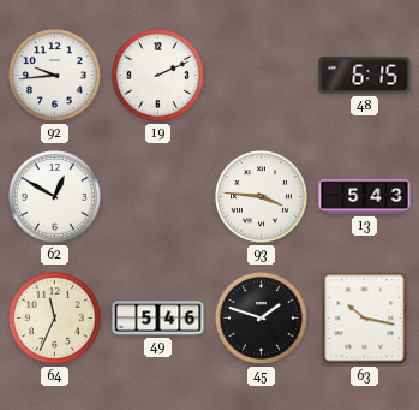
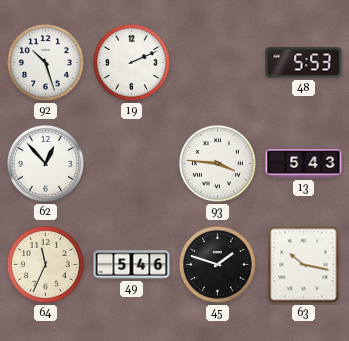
92: 9:44 -> 10:27
48: 6:15 -> 5:53
62: 12:50 -> 12:53
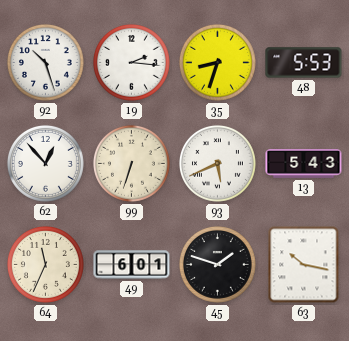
19: 2:11 -> 2:16
35: none -> 8:33
99: none -> 6:33
93: 3:46 -> 5:41
49: 5:46 -> 6:01
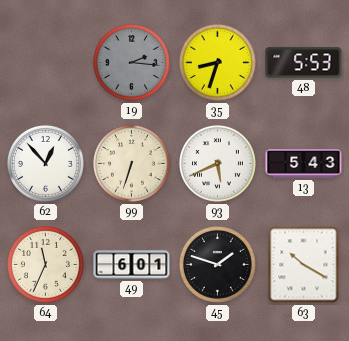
92: 10:27 -> none
19 dial: white -> grey
63: 10:17 -> 10:20
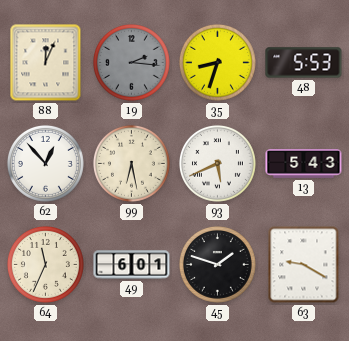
88: none -> 12:04
99: 6:33 -> 6:28
63: 10:20 -> 9:20
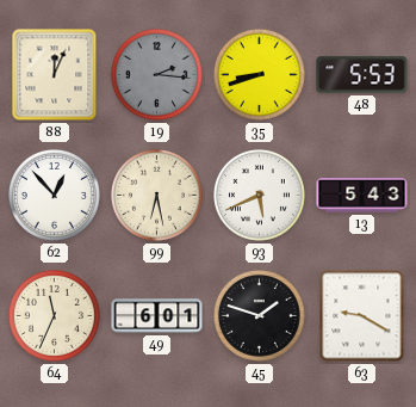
35: 8:33 -> 8:42
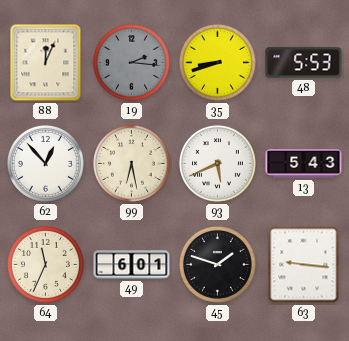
63: 9:20 -> 9:16
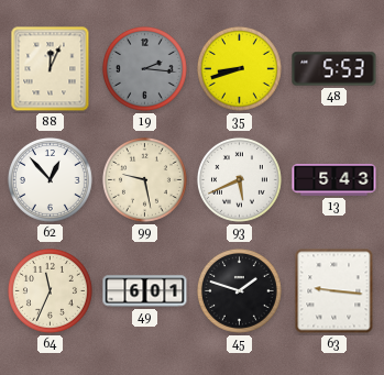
99: 6:28 -> 9:28
